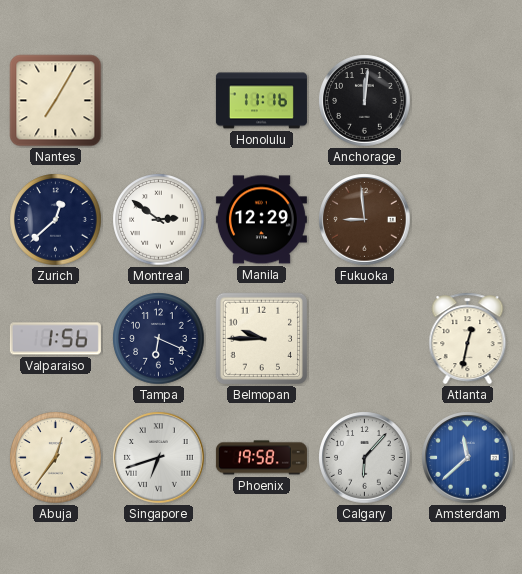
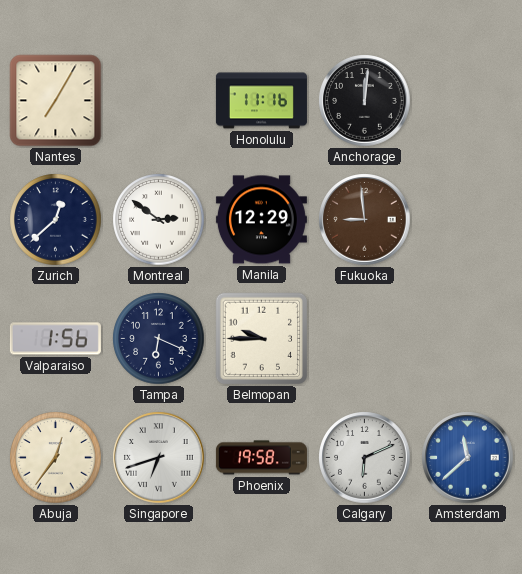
Atlanta: 12:32 -> none
Calgary: 6:07 -> 6:11
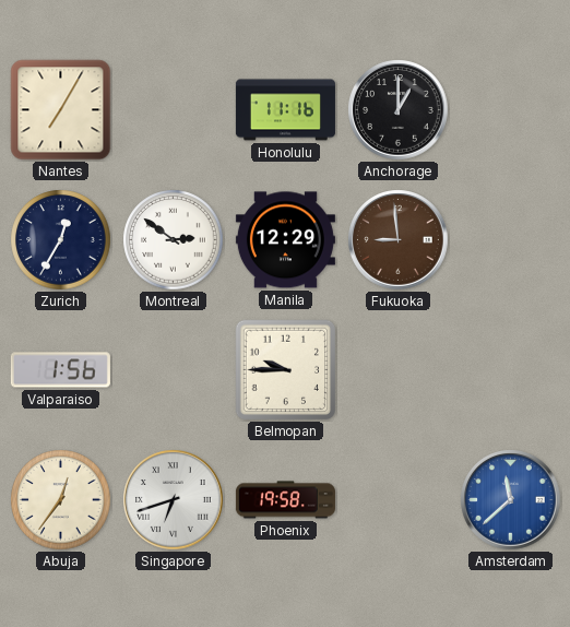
Anchorage: 12:01 -> 1:00
Zurich: 12:38 -> 12:35
Tampa: 6:19 -> none
Calgary: 6:11 -> none
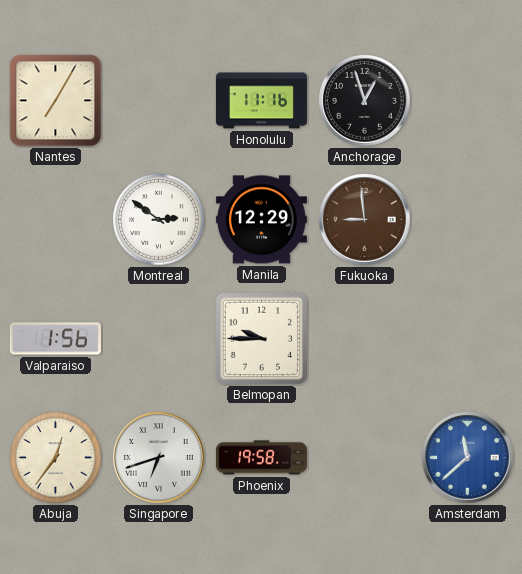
Anchorage: 1:00 -> 12:57
Zurich: 12:35 -> none
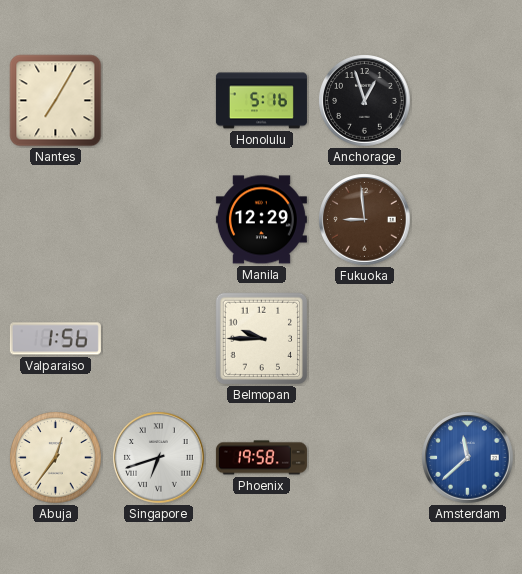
Honolulu: 11:16 -> 5:16
Montreal: 2:51 -> none
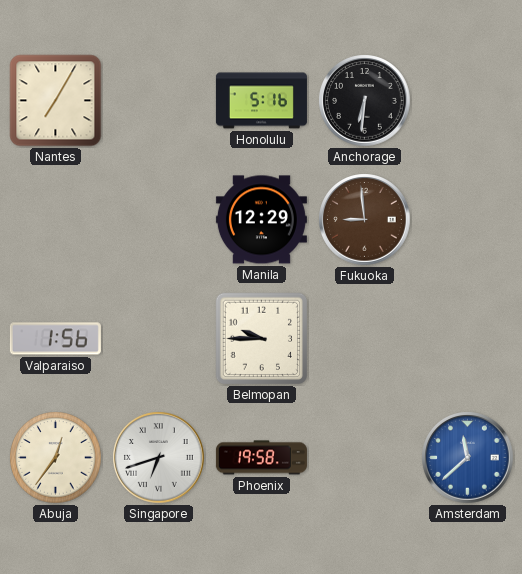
Anchorage: 12:57 -> 6:31
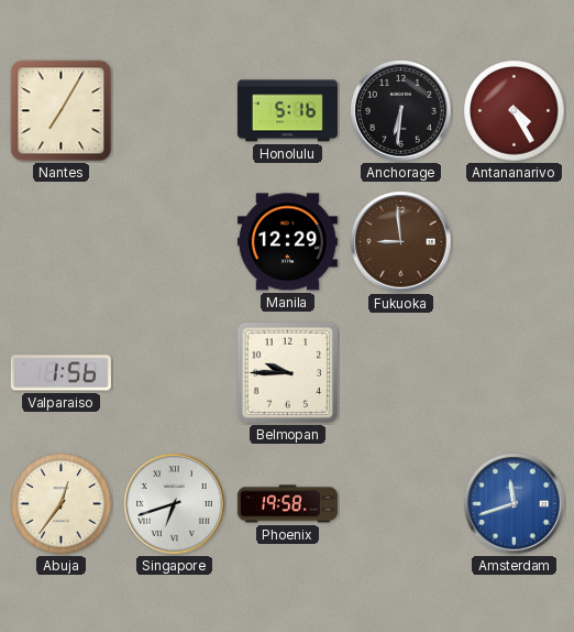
Antananarivo: none -> 4:25
Amsterdam: 11:38 -> 11:42
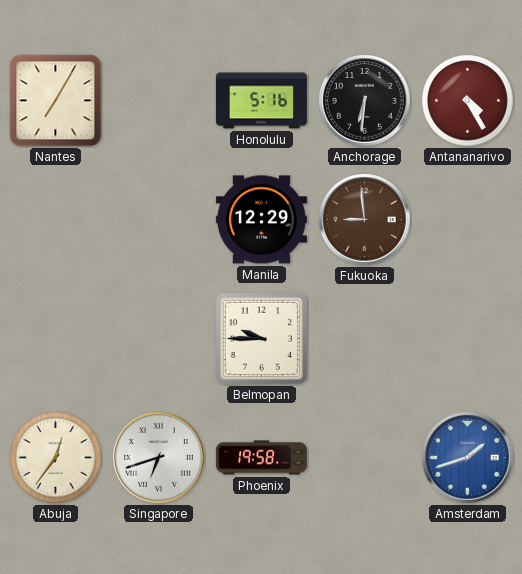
Valparaiso: 1:56 -> none
Amsterdam: 11:42 -> 1:42
